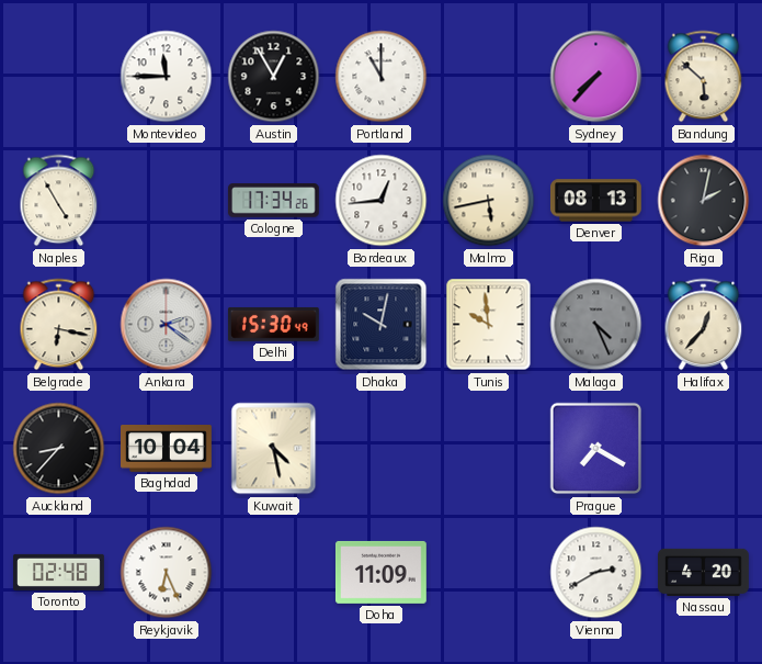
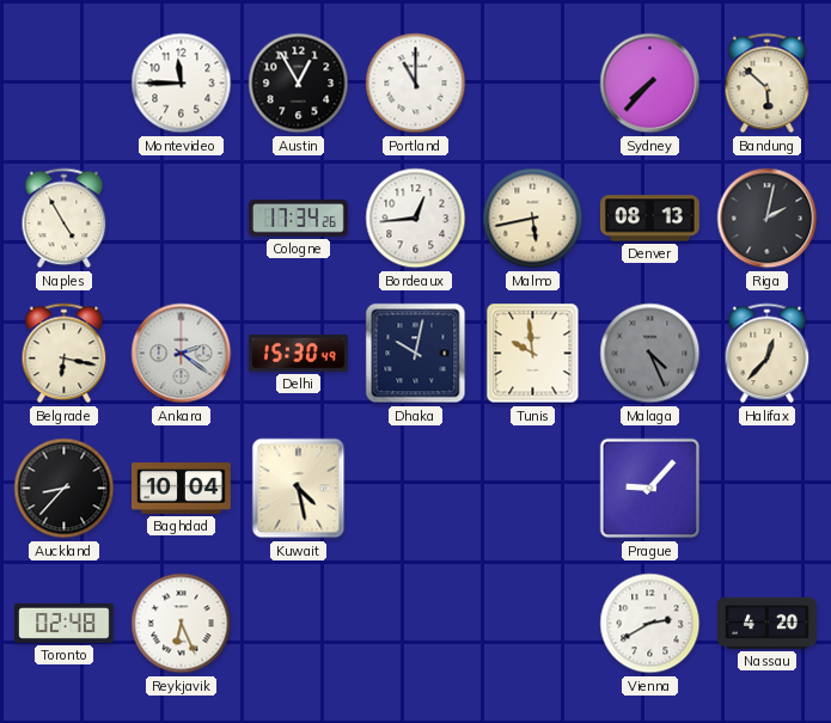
Prague: 7:20 -> 9:07
Doha: 11:09 -> none
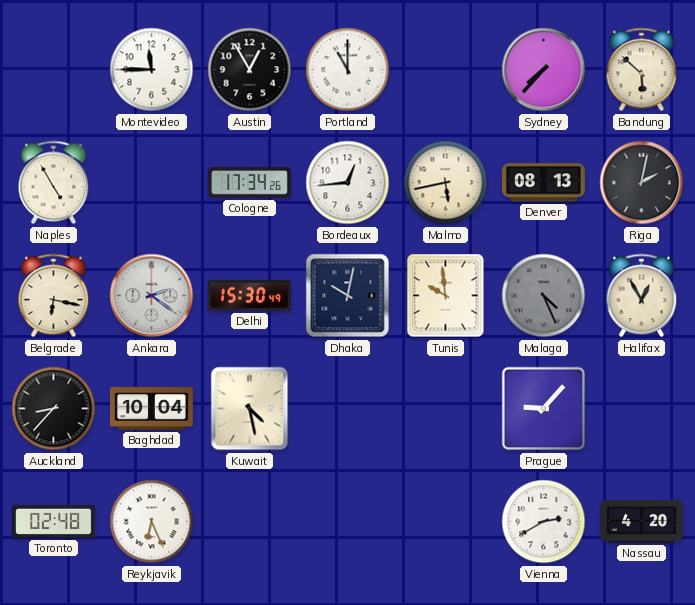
Halifax: 12:37 -> 12:55
